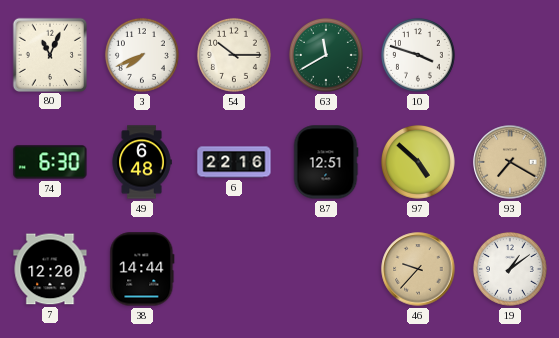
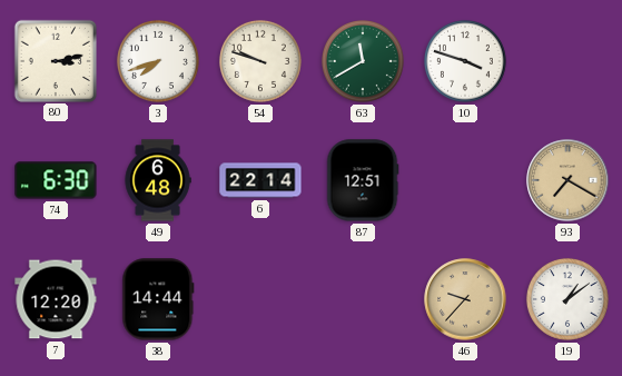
80: 11:04 -> 3:13
3: 7:41 -> 7:42
54: 10:15 -> 9:48
6: 22:16 -> 22:14
97: 4:52 -> none
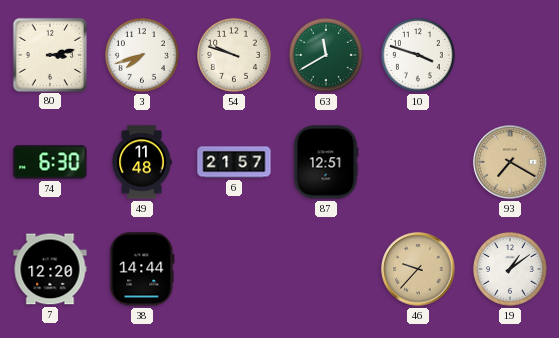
49: 6:48 -> 11:48
6: 22:14 -> 21:57
